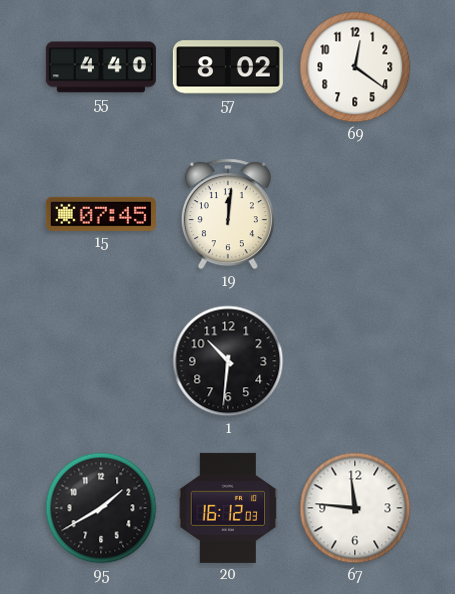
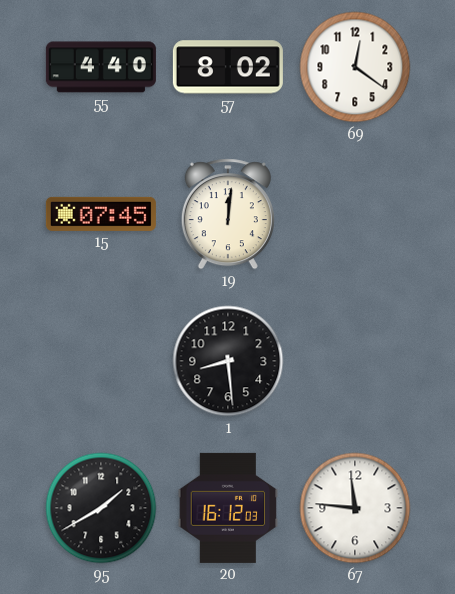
1: 10:31 -> 8:29
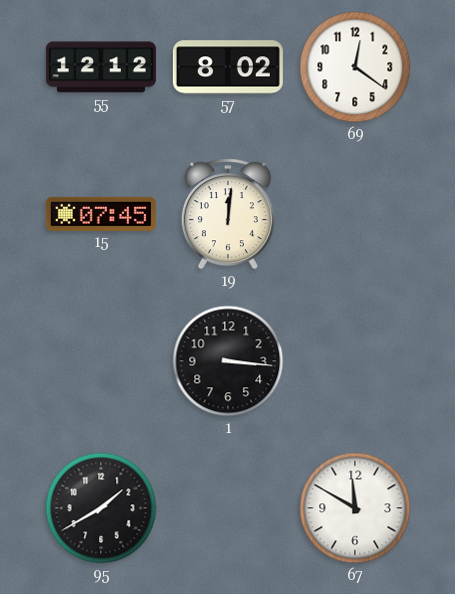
55: 4:40 -> 12:12
1: 8:29 -> 3:16
20: 16:12 -> none
67: 11:46 -> 11:50
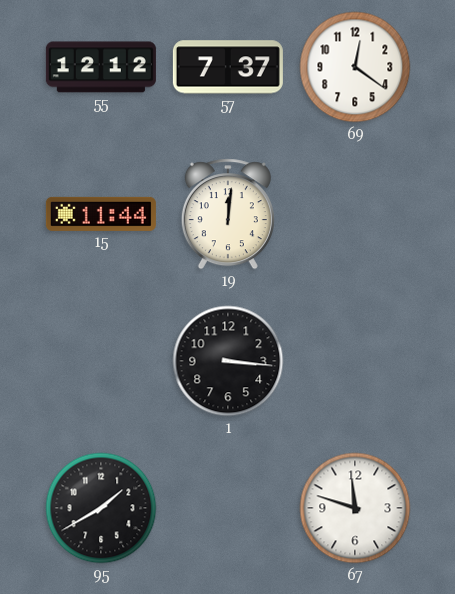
57: 8:02 -> 7:37
15: 07:45 -> 11:44
67: 11:50 -> 11:48
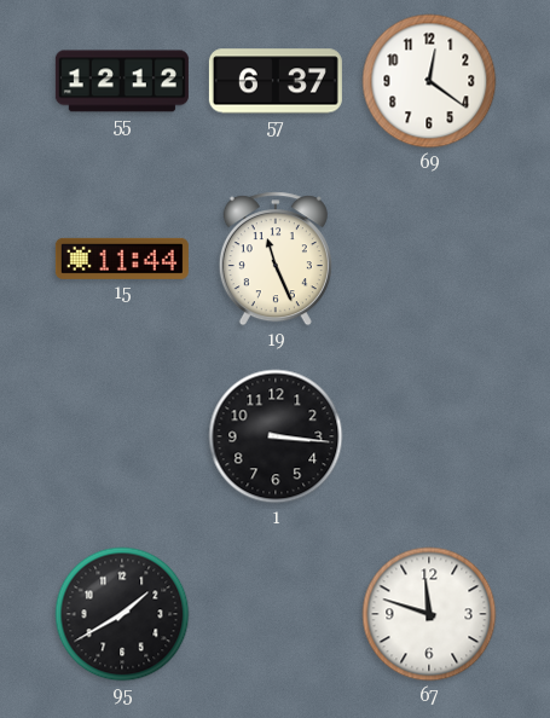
57: 7:37 -> 6:37
19: 12:01 -> 11:26
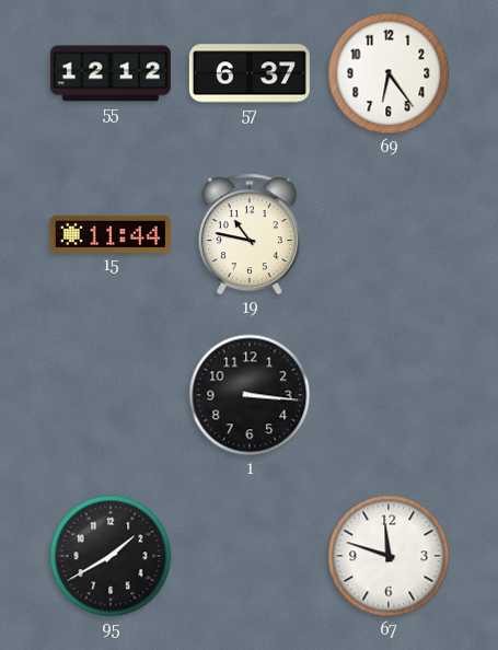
69: 12:21 -> 6:24
19: 11:26 -> 10:47
